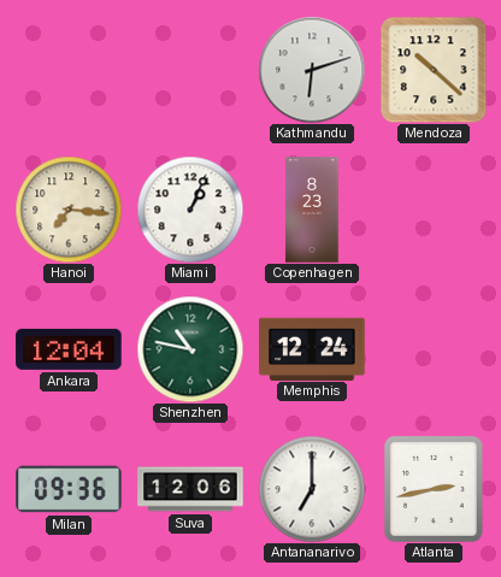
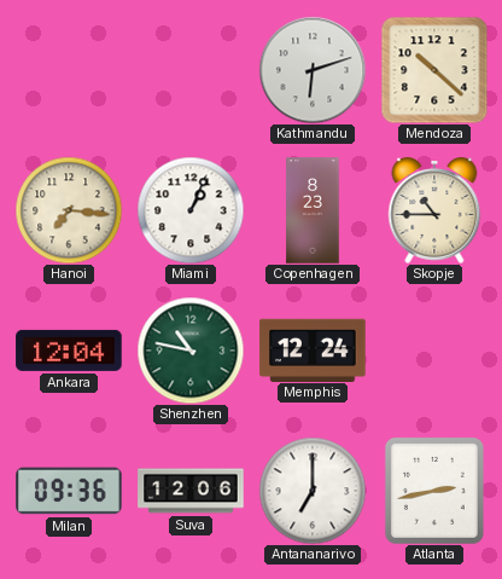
Skopje: none -> 10:45
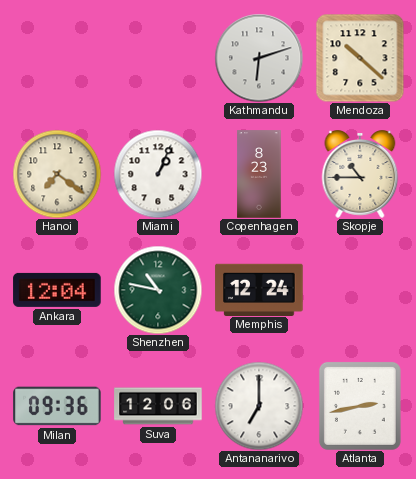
Hanoi: 7:16 -> 7:21
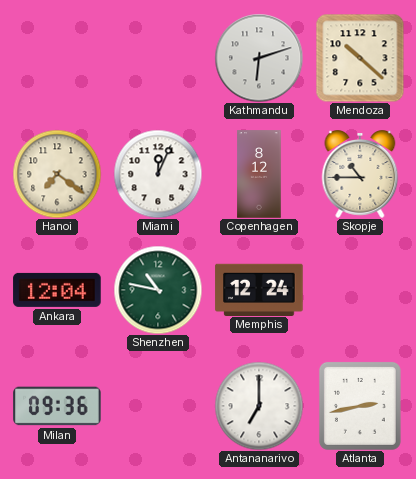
Miami: 1:04 -> 12:04
Copenhagen: 8:23 -> 8:12
Suva: 12:06 -> none
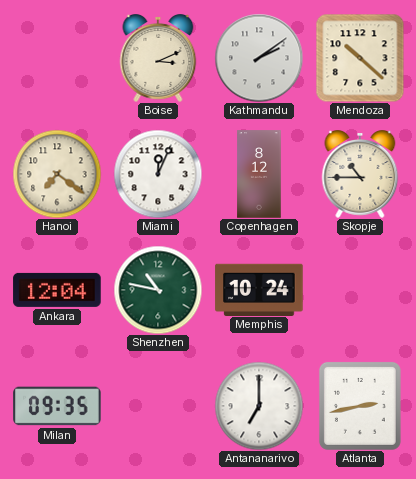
Boise: none -> 3:11
Kathmandu: 6:12 -> 2:09
Memphis: 12:24 -> 10:24
Milan: 09:36 -> 09:35
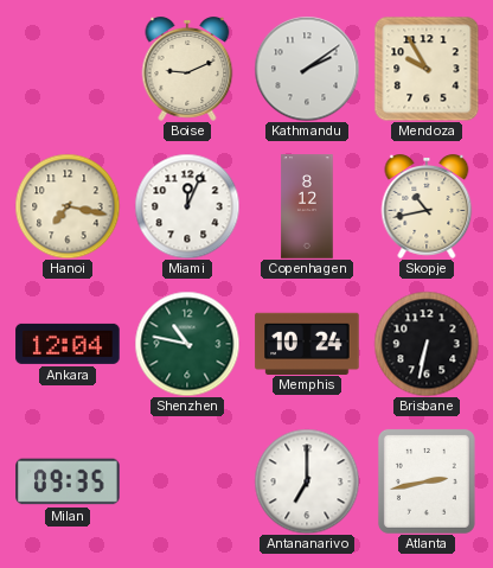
Boise: 3:11 -> 9:11
Mendoza: 10:22 -> 9:55
Hanoi: 7:21 -> 7:17
Skopje: 10:45 -> 10:43
Brisbane: none -> 6:32
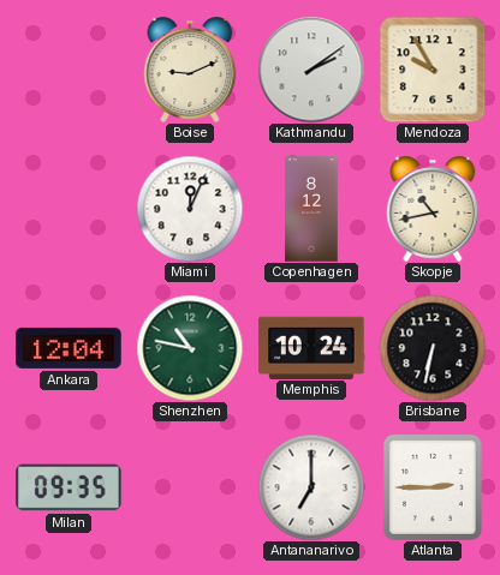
Hanoi: 7:17 -> none
Atlanta: 2:43 -> 2:45
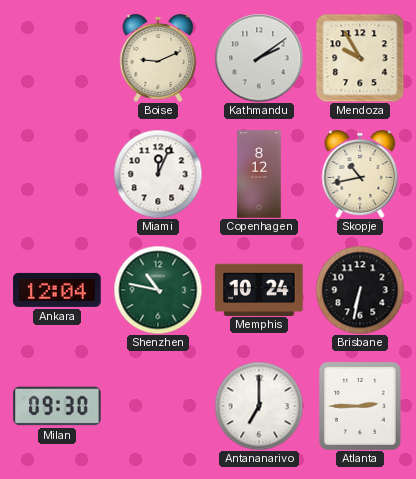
Milan: 09:35 -> 09:30
